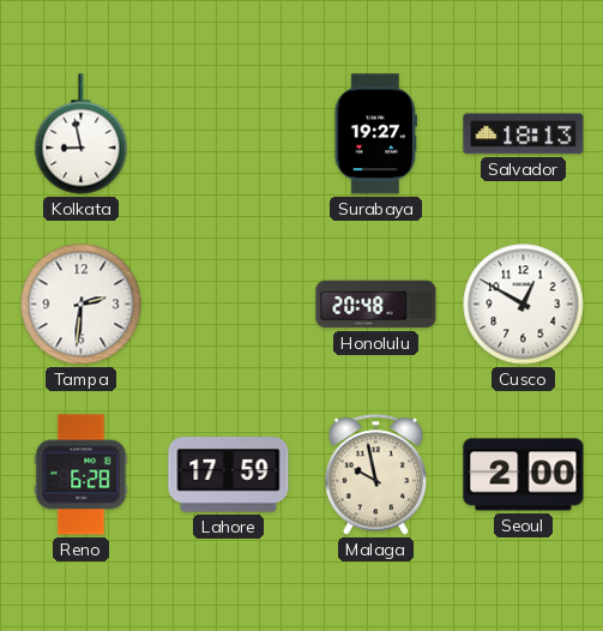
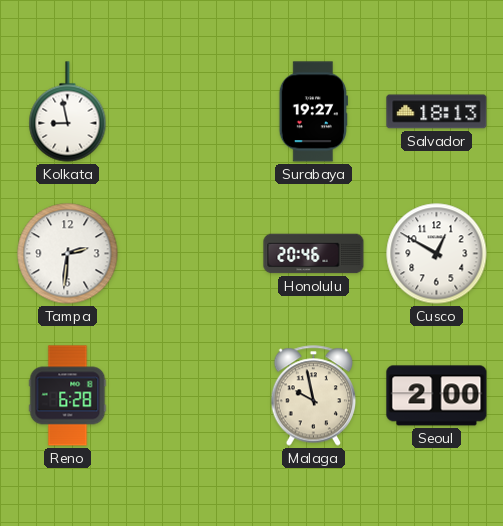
Honolulu: 20:48 -> 20:46
Lahore: 17:59 -> none
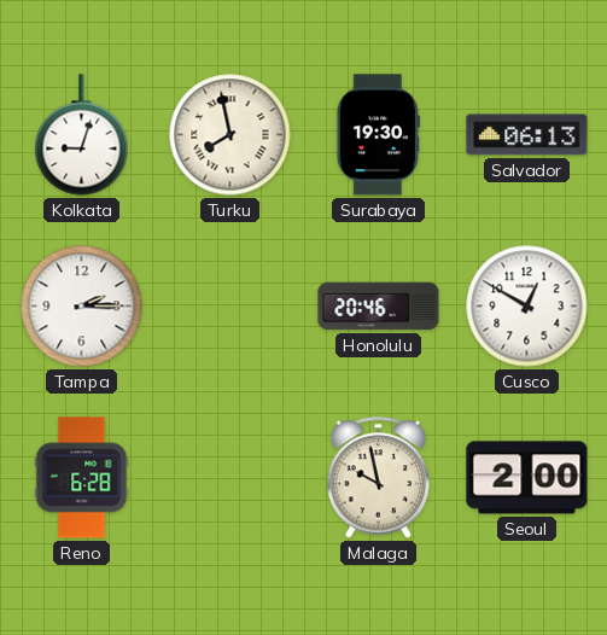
Kolkata: 8:58 -> 9:03
Turku: none -> 7:58
Surabaya: 19:27 -> 19:30
Salvador: 18:13 -> 06:13
Tampa: 2:31 -> 2:15
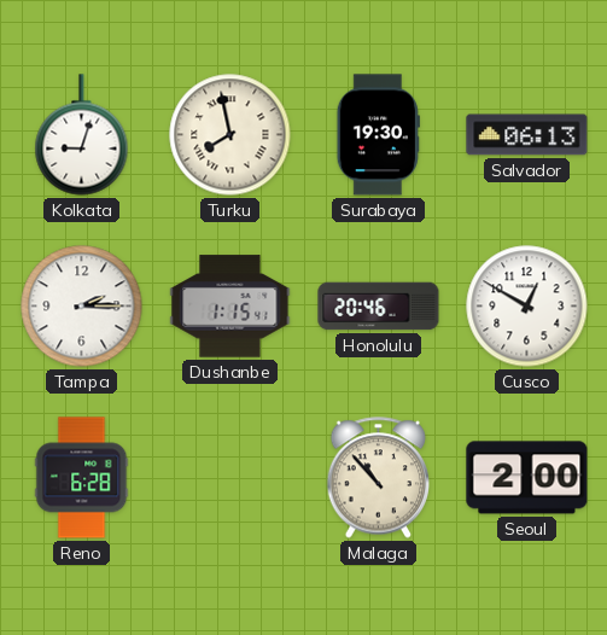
Dushanbe: none -> 1:15
Malaga: 9:58 -> 10:53
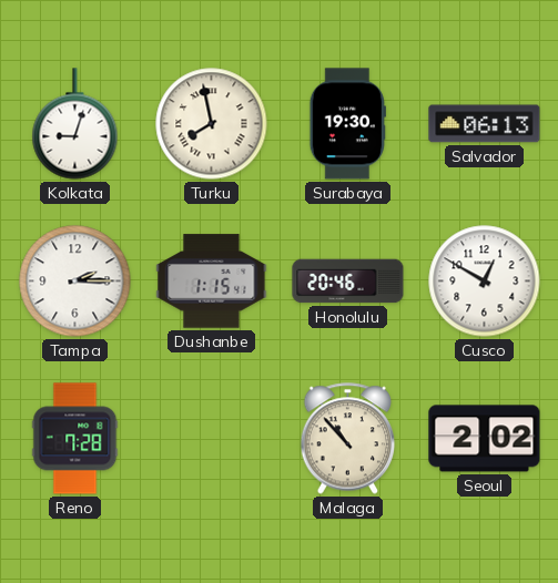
Reno: 6:28 -> 7:28
Seoul: 2:00 -> 2:02
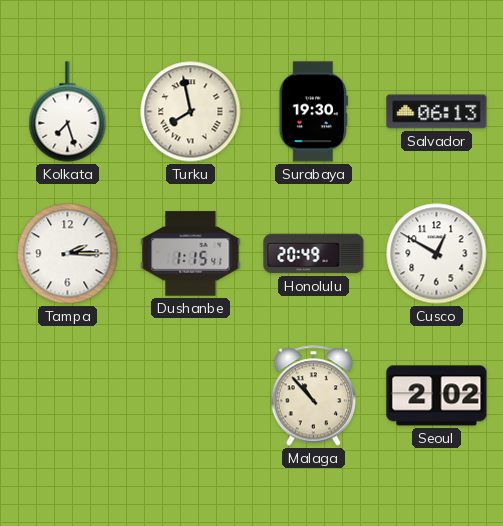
Kolkata: 9:03 -> 7:27
Honolulu: 20:46 -> 20:49
Reno: 7:28 -> none
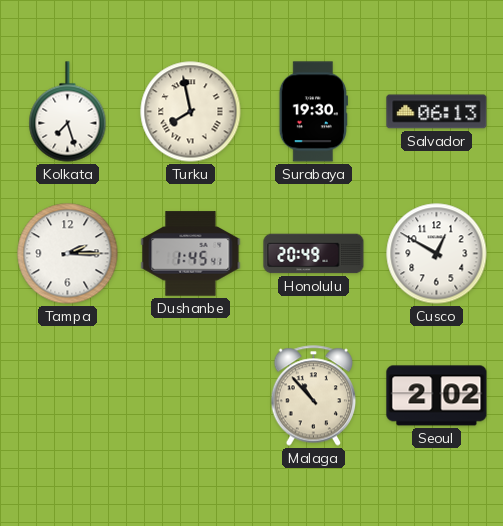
Dushanbe: 1:15 -> 1:45
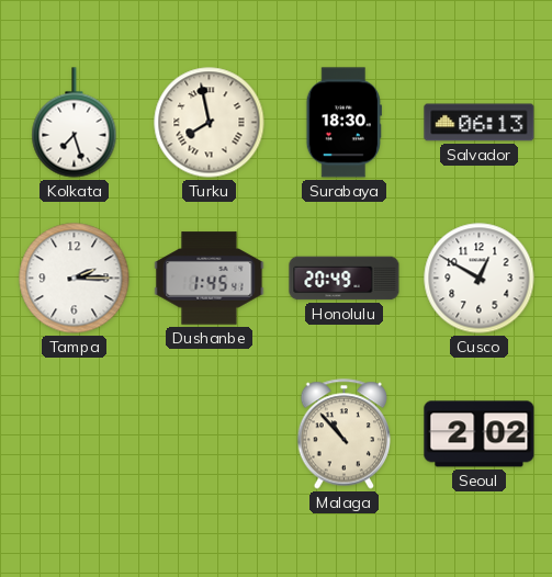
Surabaya: 19:30 -> 18:30
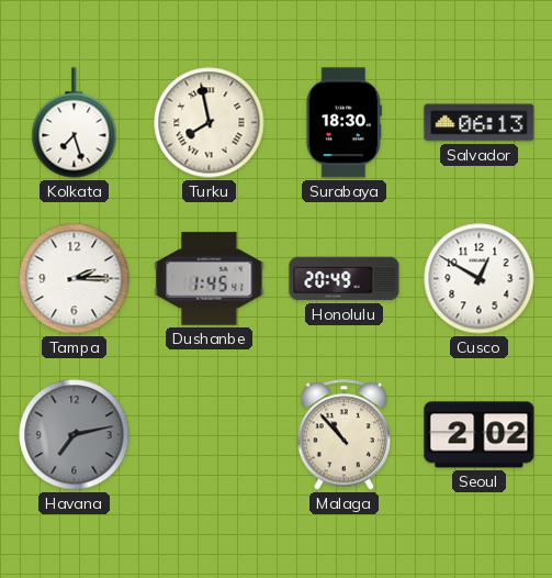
Havana: none -> 7:13
